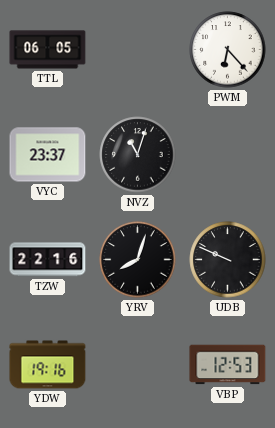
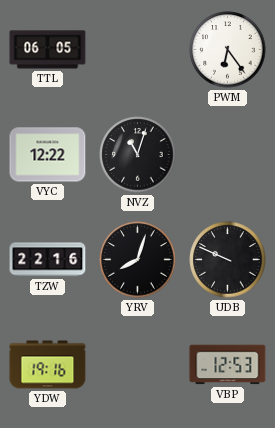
PWM: 6:23 -> 6:24
VYC: 23:37 -> 12:22
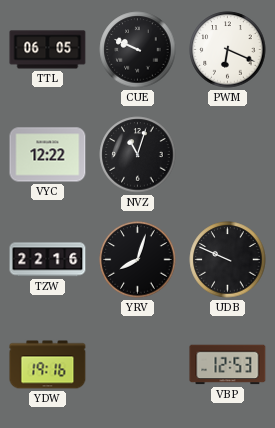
CUE: none -> 9:49
PWM: 6:24 -> 6:19
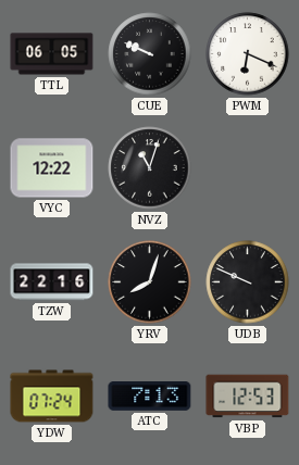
YDW: 19:16 -> 07:24
ATC: none -> 7:13
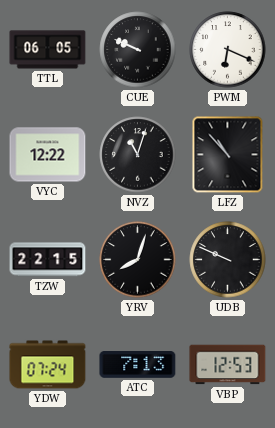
LFZ: none -> 10:53
TZW: 22:16 -> 22:15
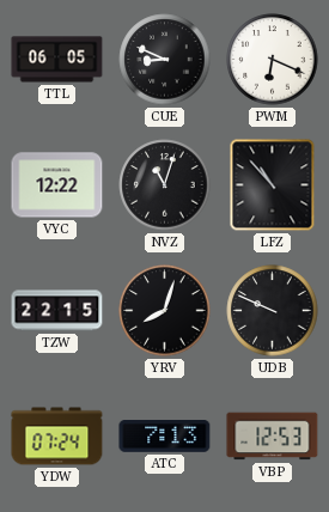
CUE: 9:49 -> 8:49
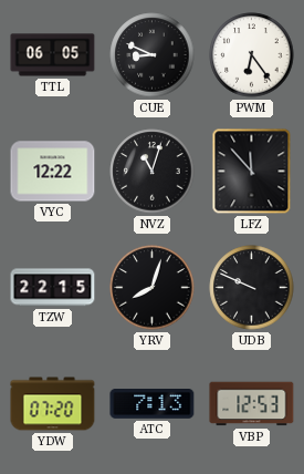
PWM: 6:19 -> 6:24
LFZ: 10:53 -> 11:53
YDW: 07:24 -> 07:20
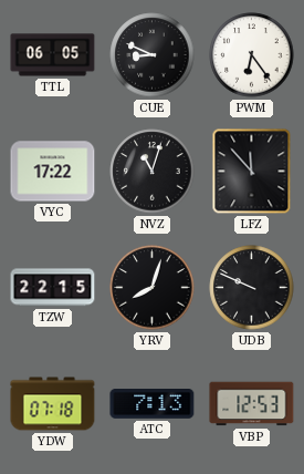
VYC: 12:22 -> 17:22
YDW: 07:20 -> 07:18
